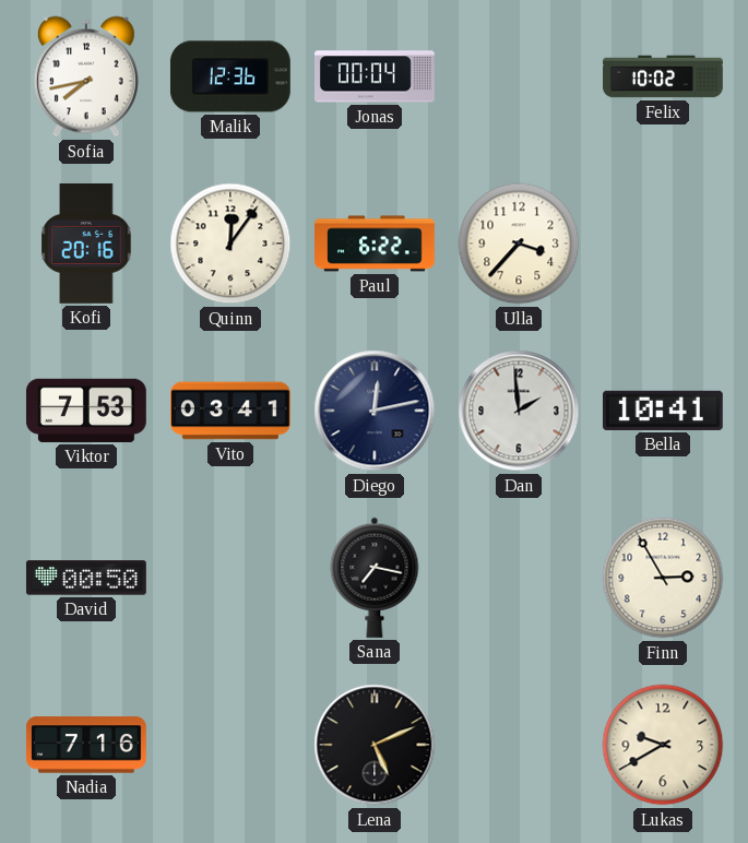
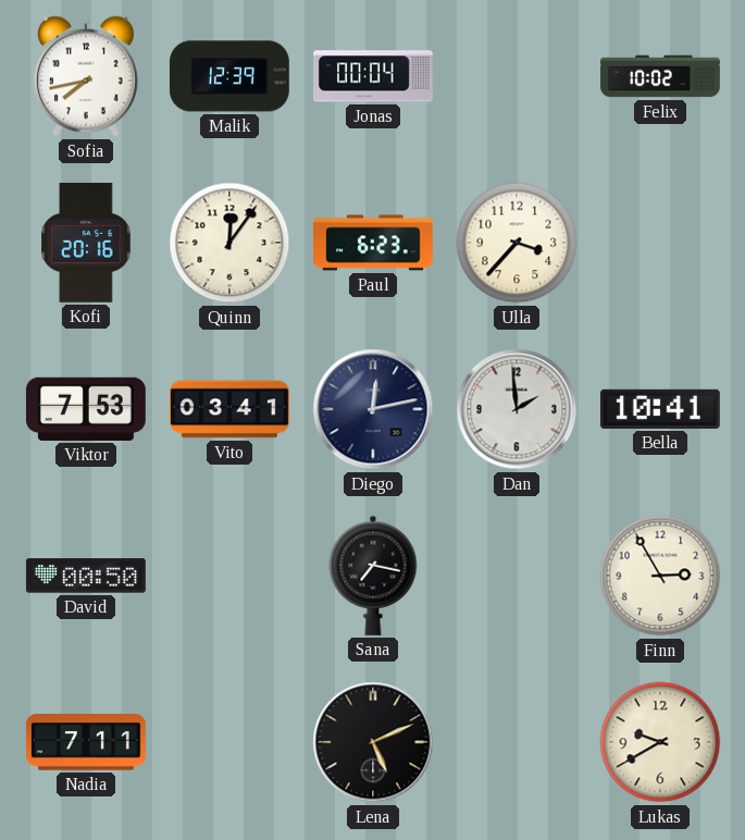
Malik: 12:36 -> 12:39
Paul: 6:22 -> 6:23
Nadia: 7:16 -> 7:11
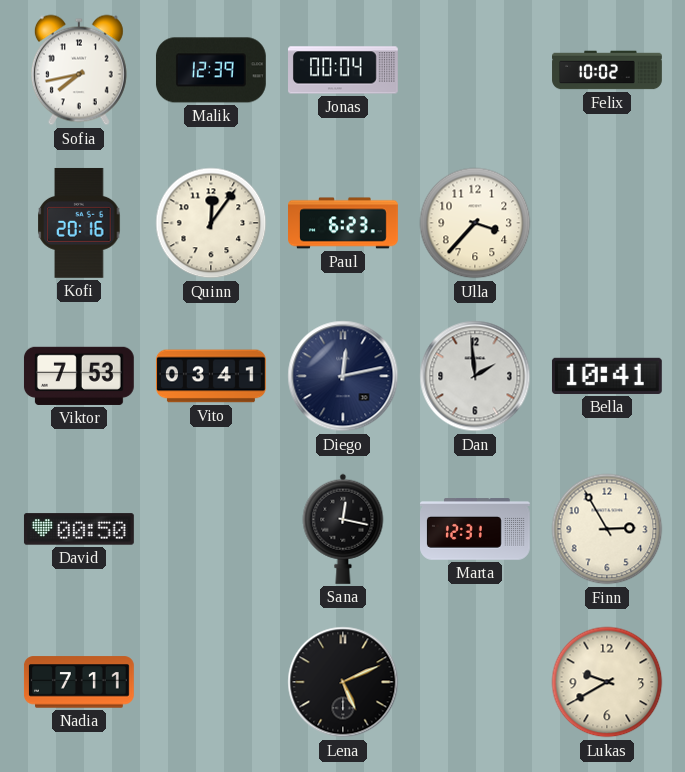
Sana: 7:17 -> 12:17
Marta: none -> 12:31
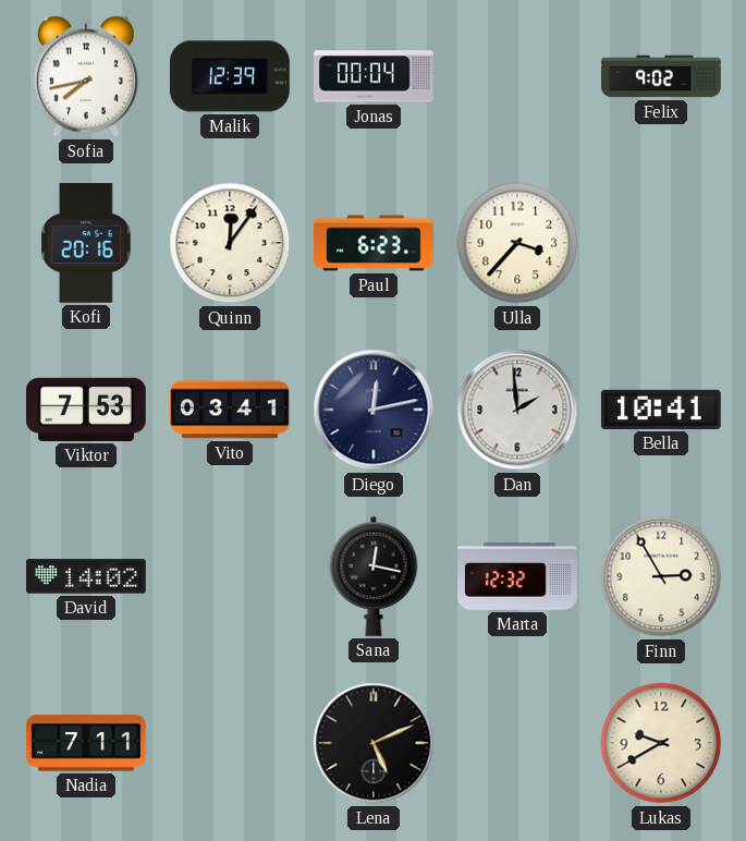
Felix: 10:02 -> 9:02
David: 00:50 -> 14:02
Marta: 12:31 -> 12:32
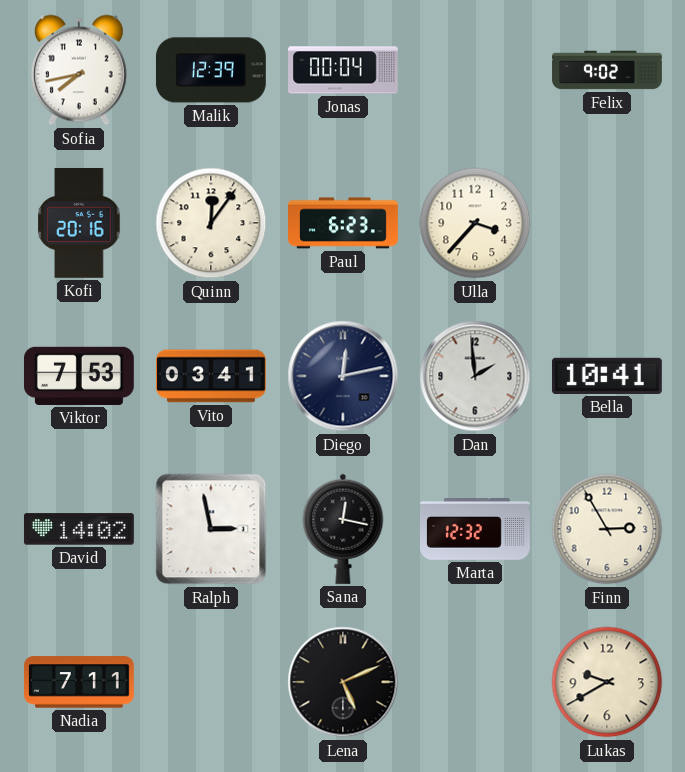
Ralph: none -> 2:58
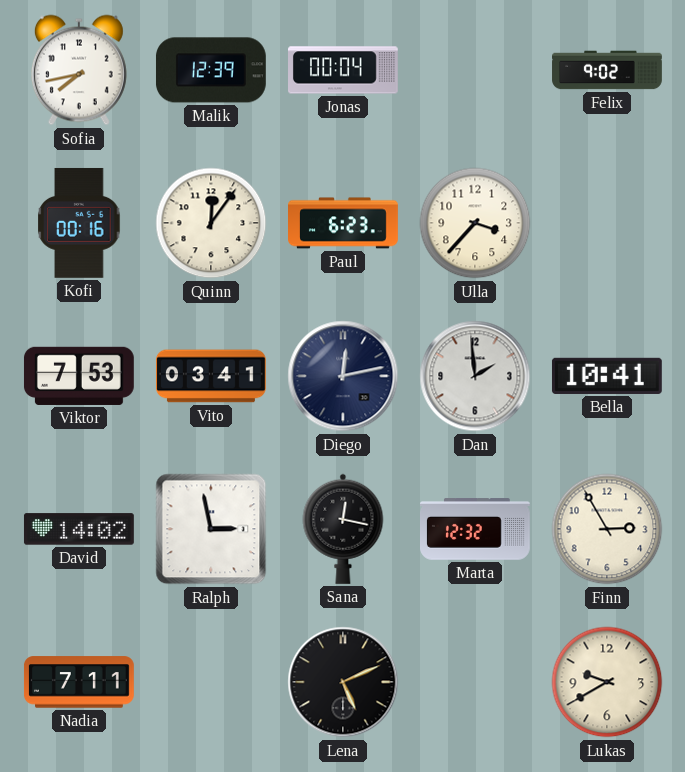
Kofi: 20:16 -> 00:16
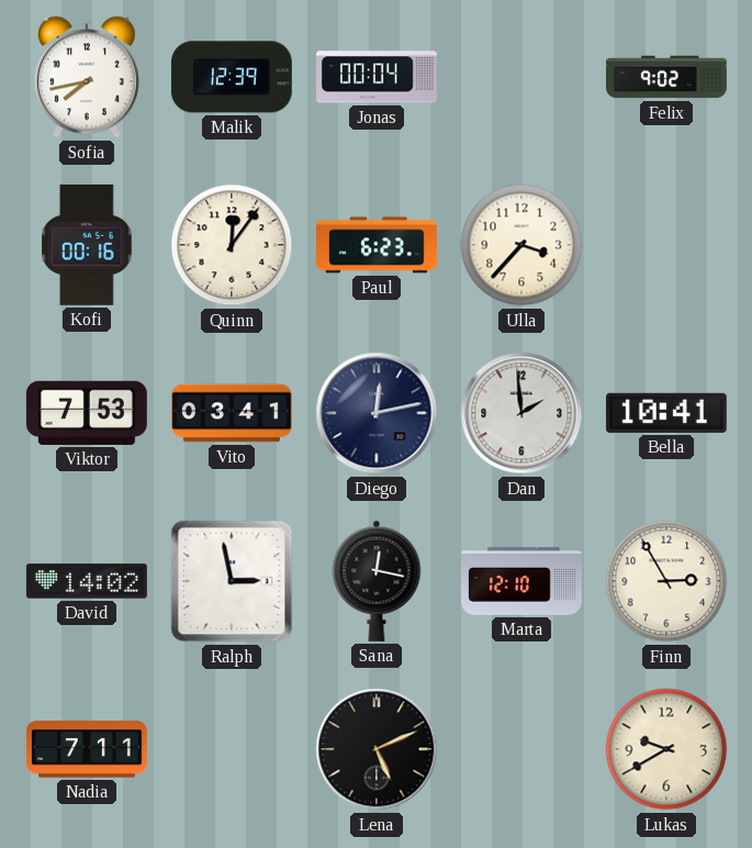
Marta: 12:32 -> 12:10
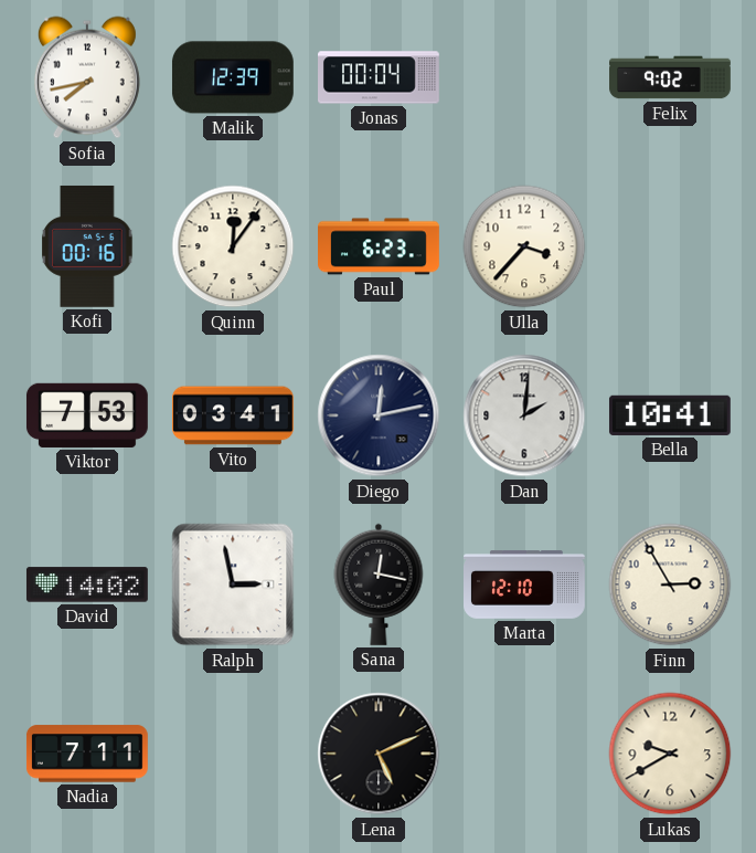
Dan: 1:59 -> 2:01
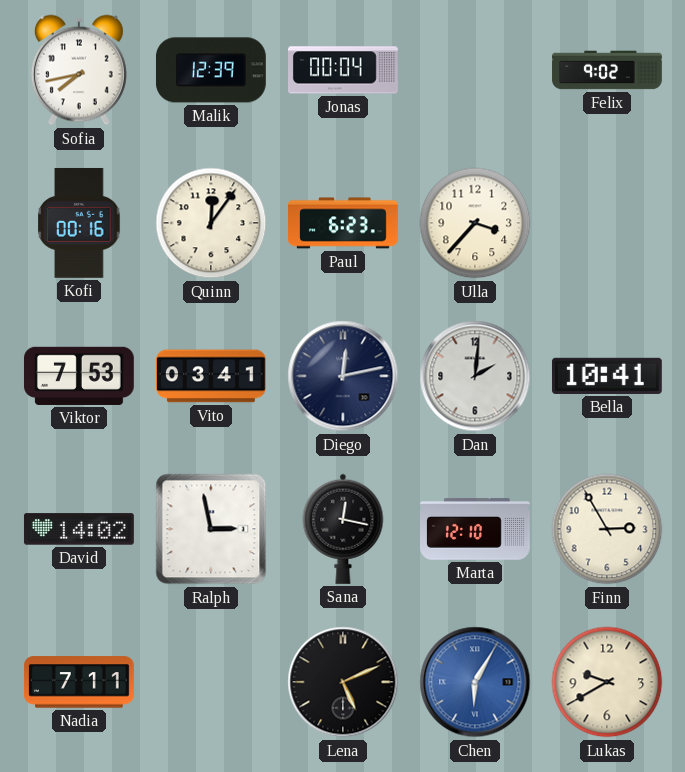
Chen: none -> 6:05
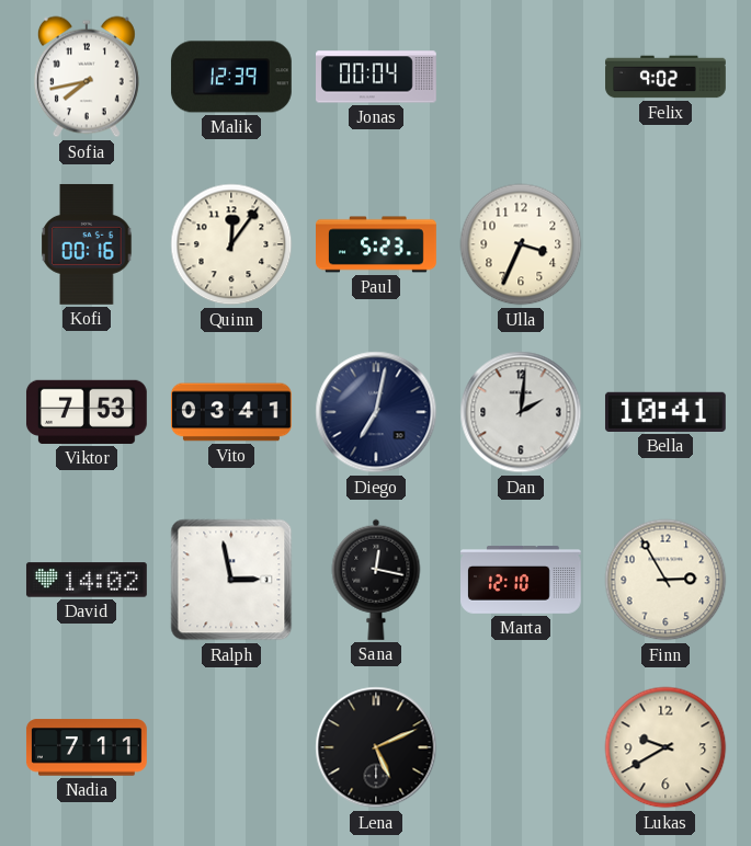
Paul: 6:23 -> 5:23
Ulla: 3:37 -> 3:34
Diego: 12:13 -> 7:02
Chen: 6:05 -> none
